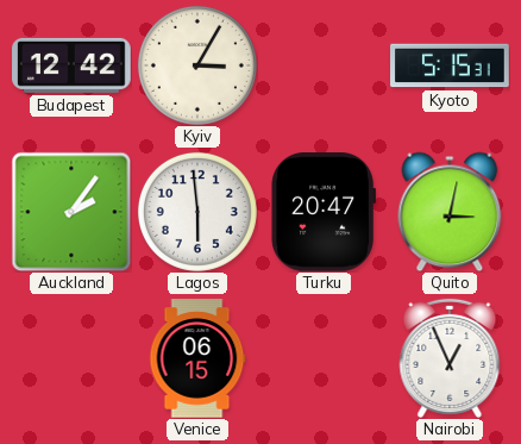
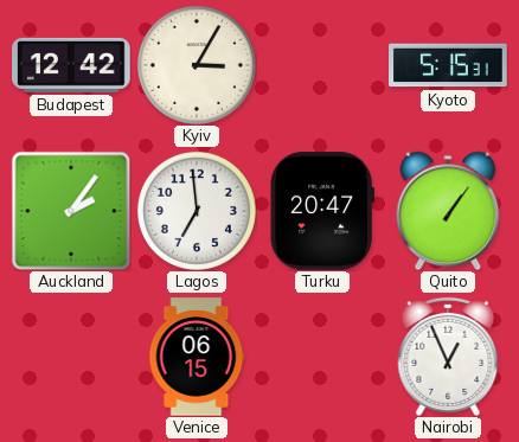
Lagos: 5:59 -> 6:59
Quito: 3:02 -> 1:06
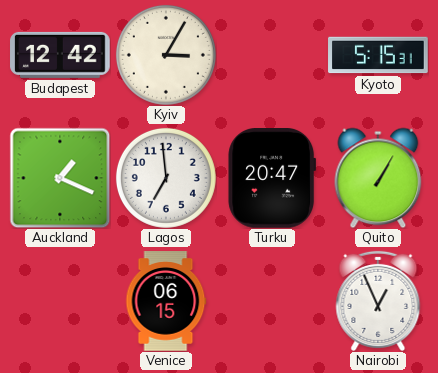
Auckland: 2:06 -> 1:19
Quito: 1:06 -> 1:05
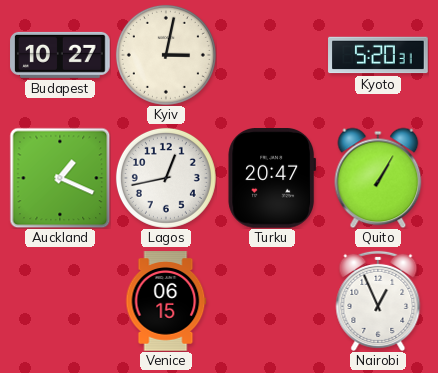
Budapest: 12:42 -> 10:27
Kyiv: 3:05 -> 3:02
Kyoto: 5:15 -> 5:20
Lagos: 6:59 -> 12:43
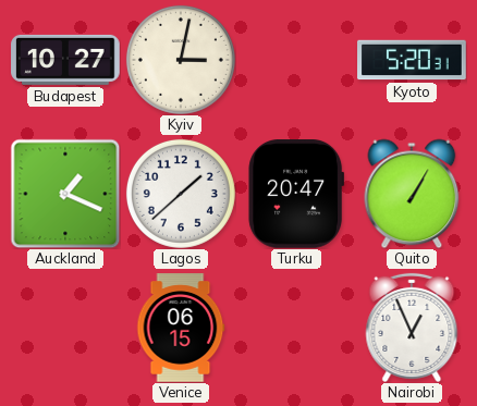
Lagos: 12:43 -> 1:38
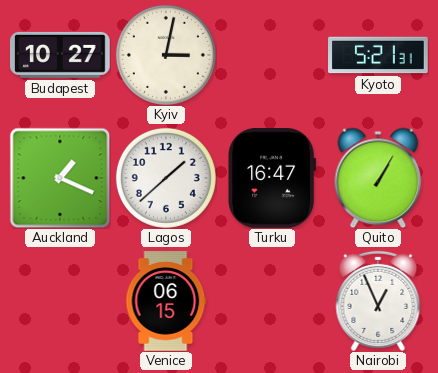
Kyoto: 5:20 -> 5:21
Turku: 20:47 -> 16:47
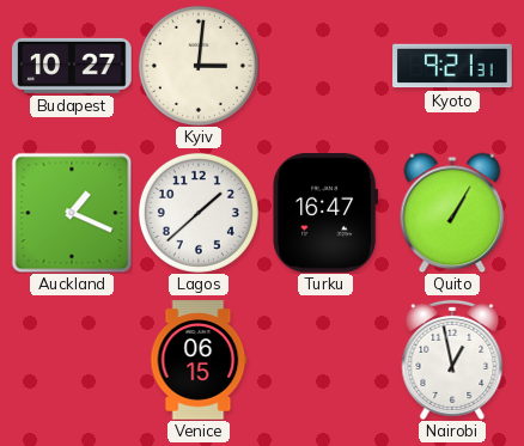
Kyiv: 3:02 -> 3:01
Kyoto: 5:21 -> 9:21
Nairobi: 12:56 -> 12:58
